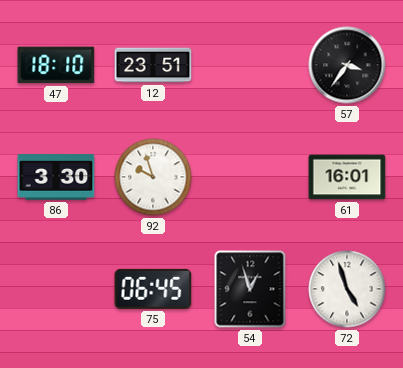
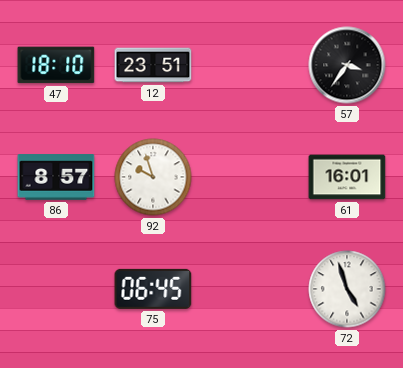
86: 3:30 -> 8:57
54: 12:57 -> none
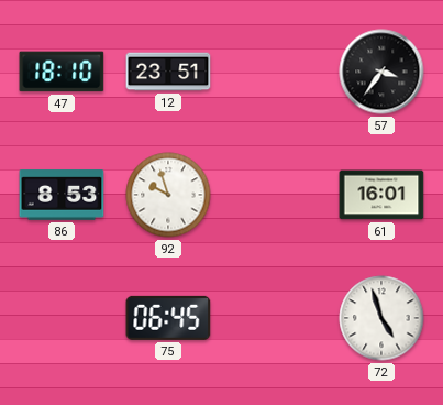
86: 8:57 -> 8:53
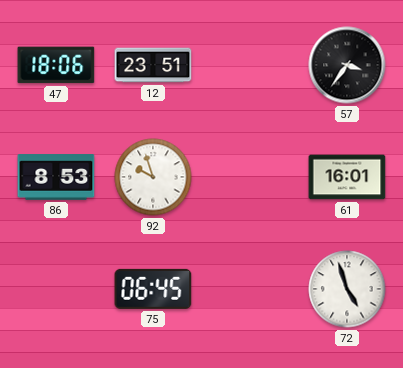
47: 18:10 -> 18:06
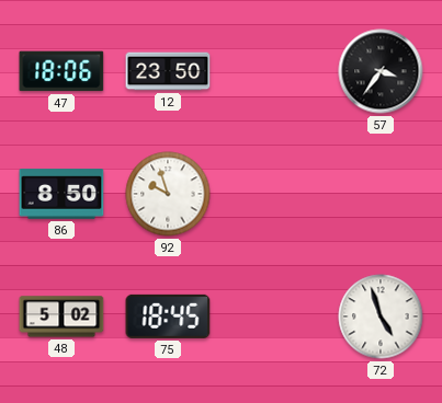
12: 23:51 -> 23:50
86: 8:53 -> 8:50
61: 16:01 -> none
48: none -> 5:02
75: 06:45 -> 18:45
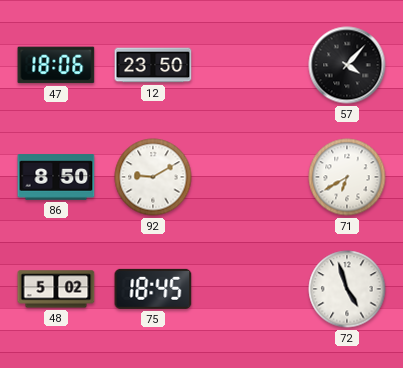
57: 3:36 -> 4:07
92: 9:57 -> 9:10
71: none -> 6:40
